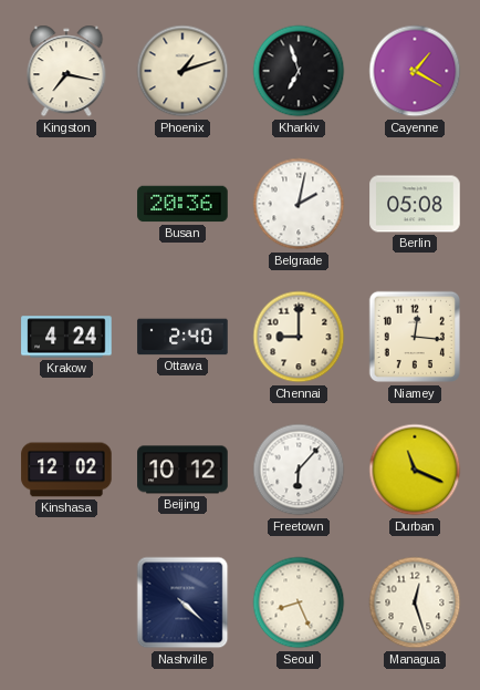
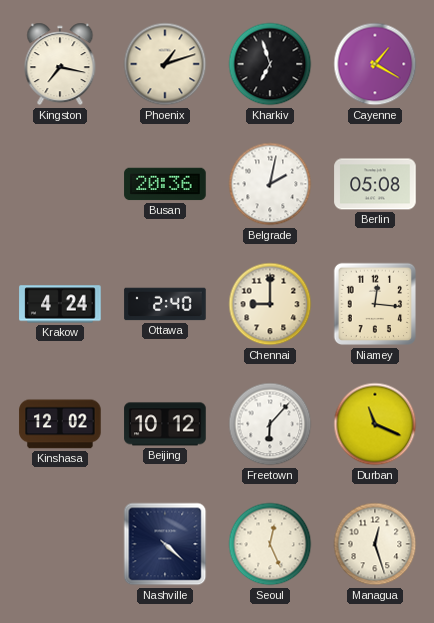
Seoul: 8:26 -> 12:26
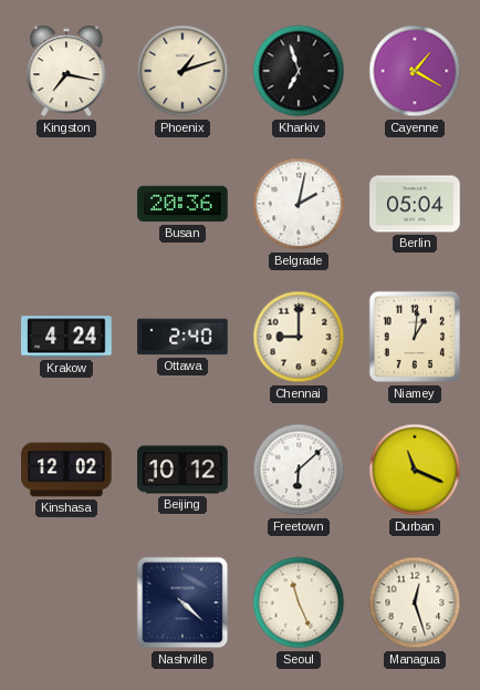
Berlin: 05:08 -> 05:04
Niamey: 12:16 -> 1:01
Freetown: 6:07 -> 6:08
Seoul: 12:26 -> 11:26
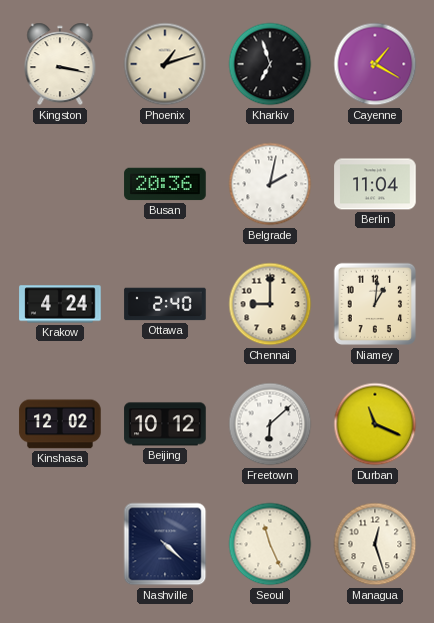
Kingston: 7:17 -> 3:17
Berlin: 05:04 -> 11:04
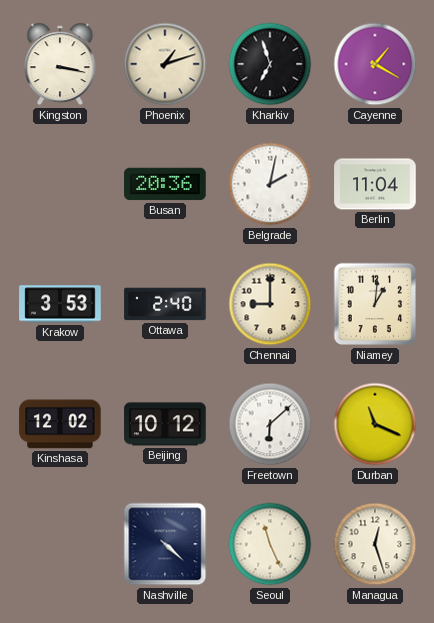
Krakow: 4:24 -> 3:53
